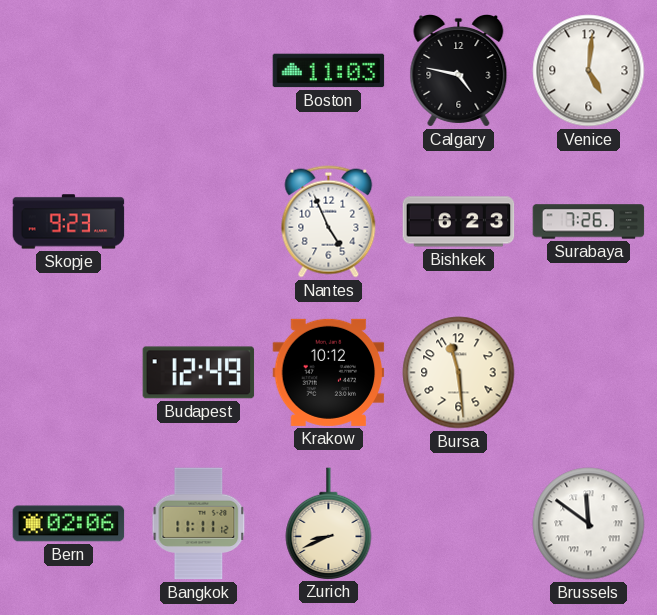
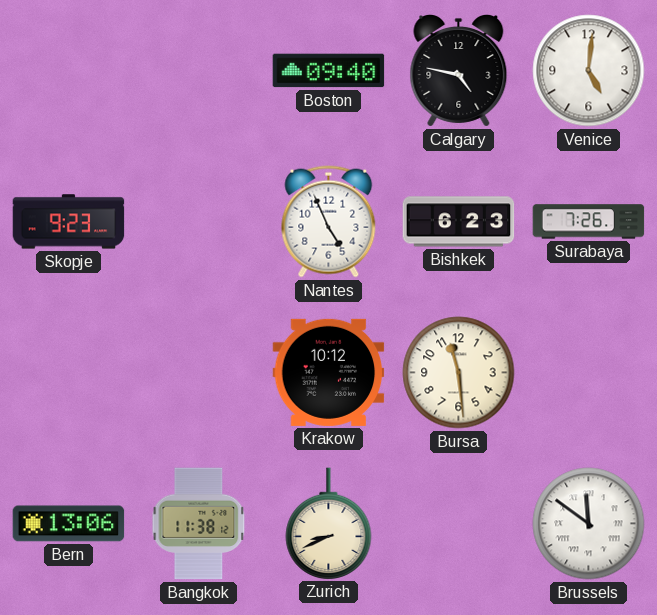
Boston: 11:03 -> 09:40
Budapest: 12:49 -> none
Bern: 02:06 -> 13:06
Bangkok: 11:11 -> 11:38
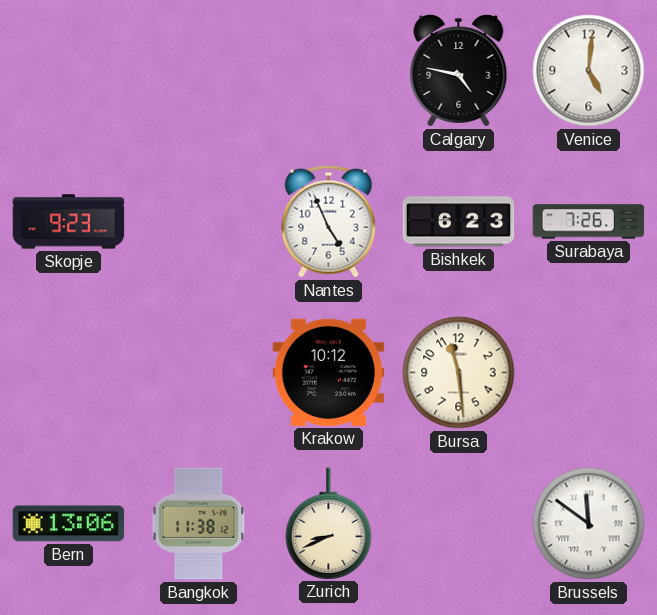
Boston: 09:40 -> none
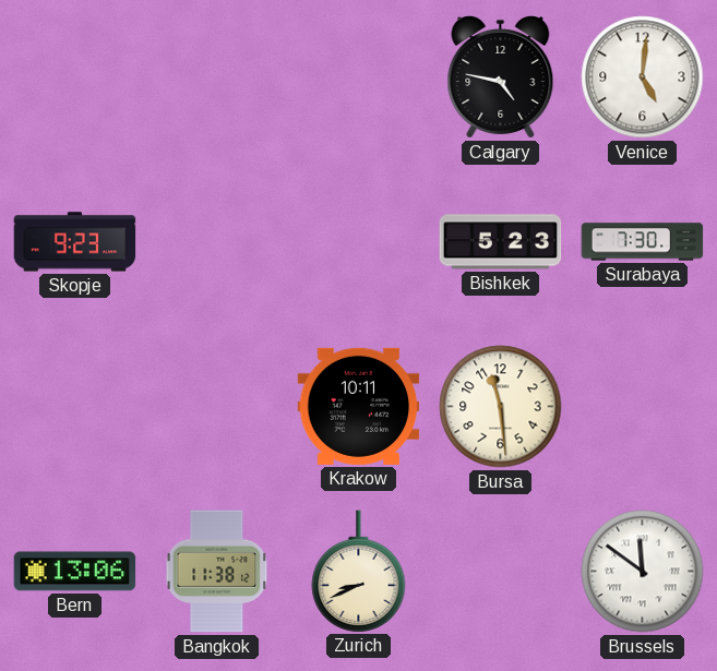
Nantes: 4:56 -> none
Bishkek: 6:23 -> 5:23
Surabaya: 7:26 -> 7:30
Krakow: 10:12 -> 10:11
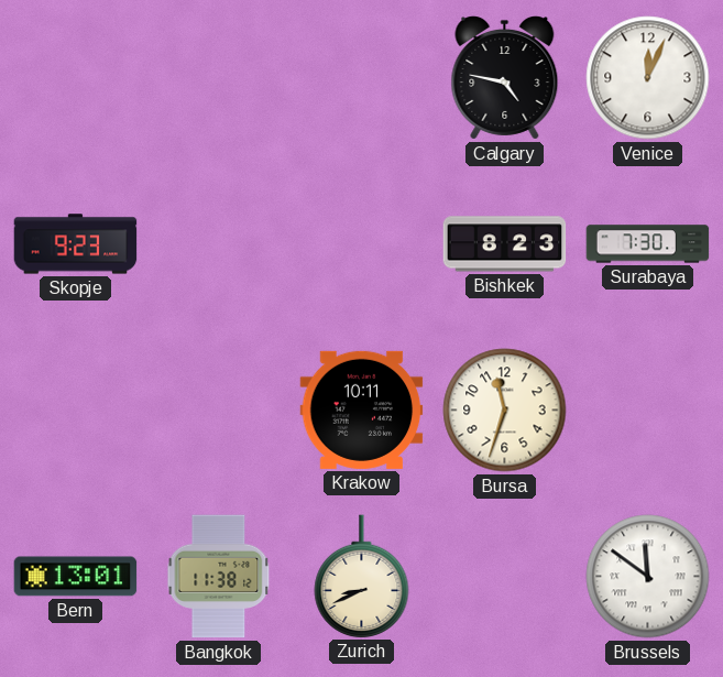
Venice: 5:01 -> 12:04
Bishkek: 5:23 -> 8:23
Bursa: 11:29 -> 11:33
Bern: 13:06 -> 13:01
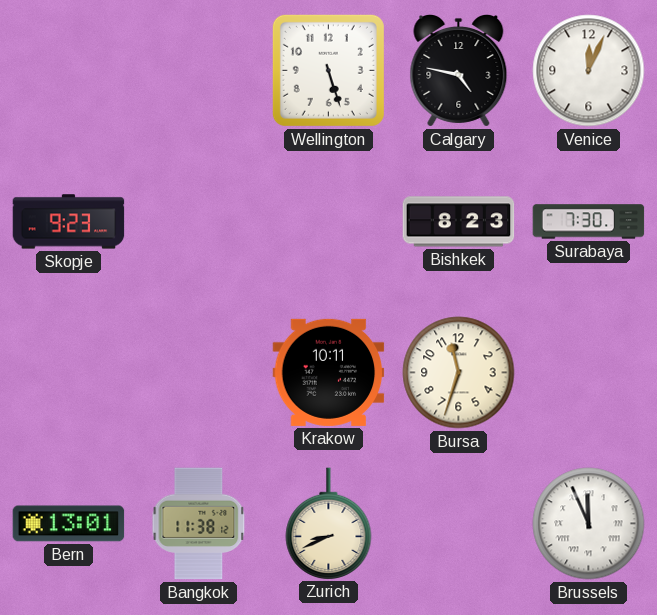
Wellington: none -> 5:27
Brussels: 11:51 -> 11:56
